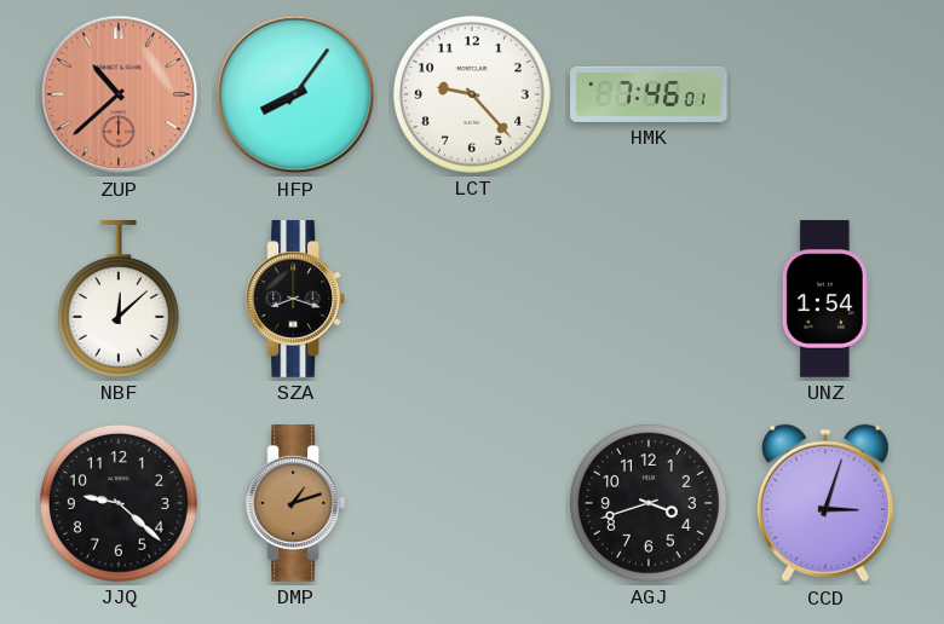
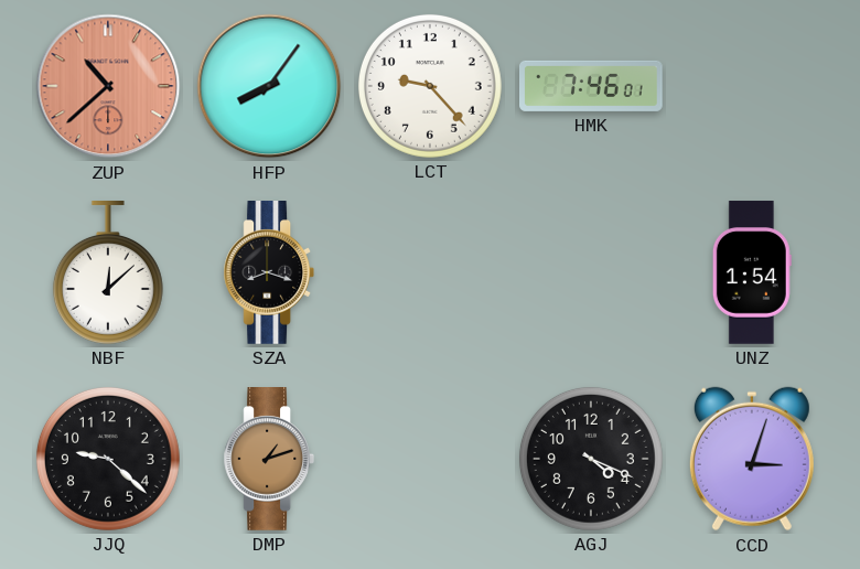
AGJ: 3:42 -> 4:19
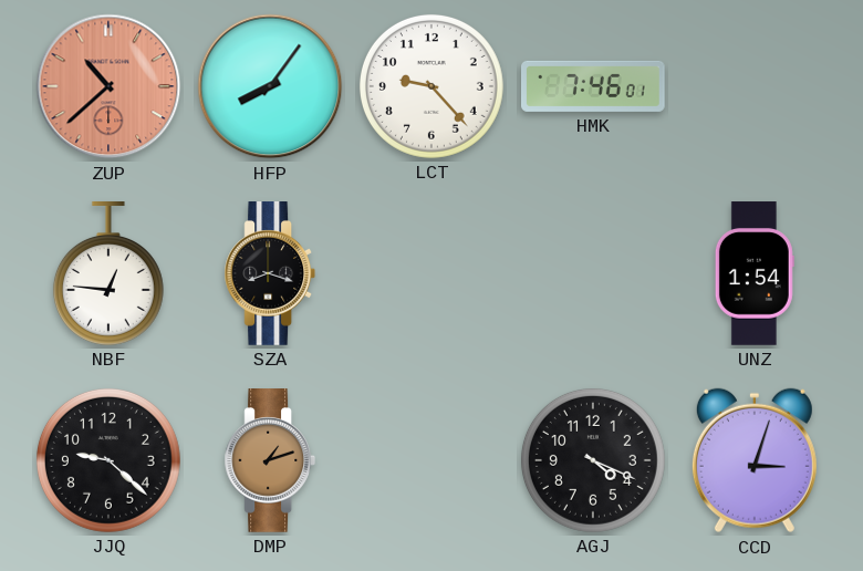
NBF: 12:08 -> 12:46
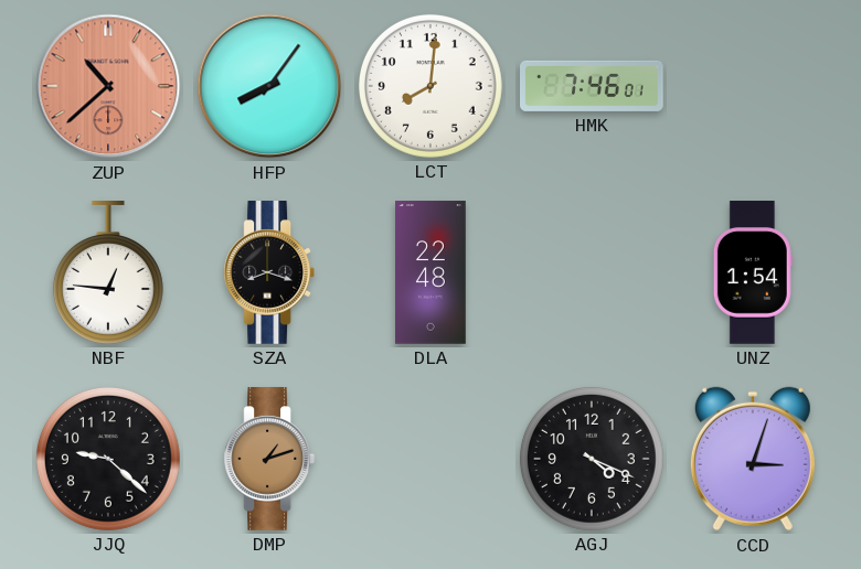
LCT: 9:23 -> 8:01
DLA: none -> 22:48
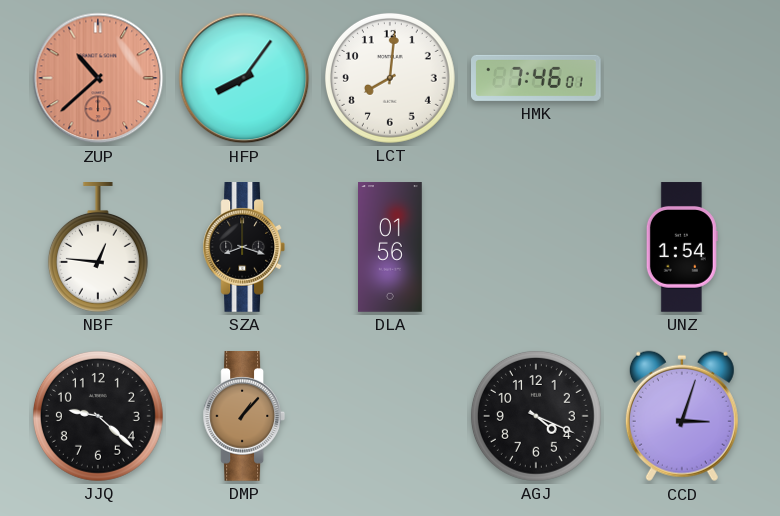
DLA: 22:48 -> 01:56
DMP: 1:12 -> 1:07
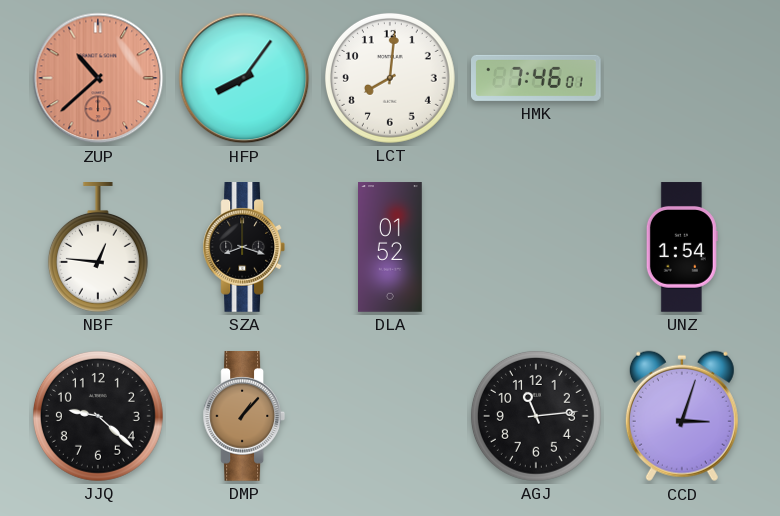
DLA: 01:56 -> 01:52
AGJ: 4:19 -> 11:14
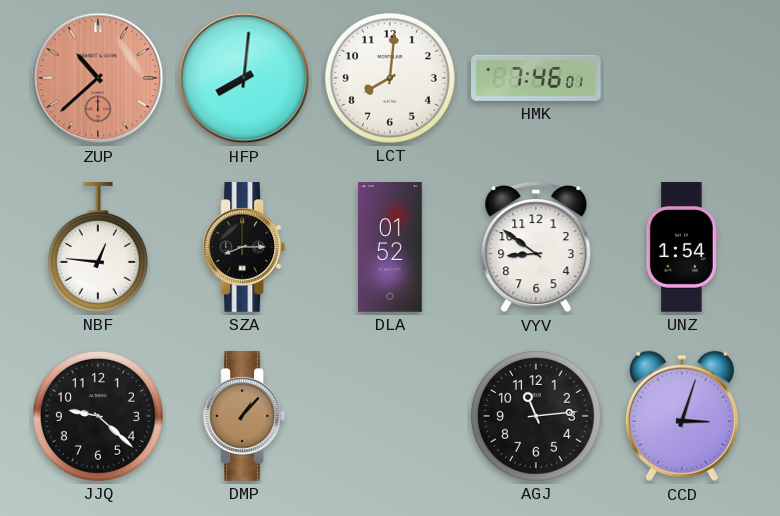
HFP: 8:06 -> 8:01
SZA: 8:18 -> 8:15
VYV: none -> 8:51
